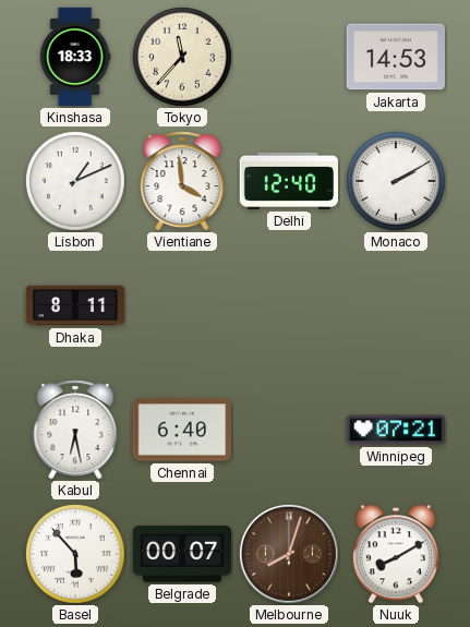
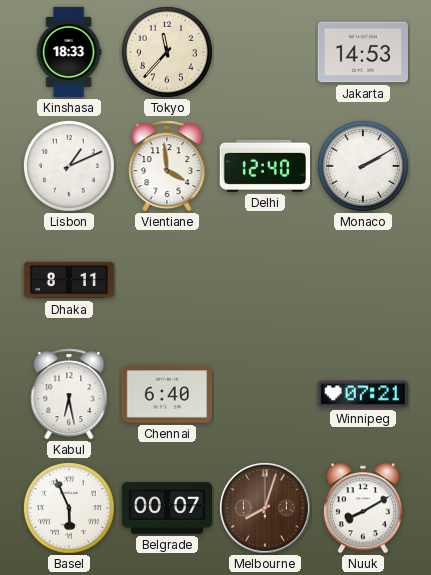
Basel: 5:53 -> 5:56
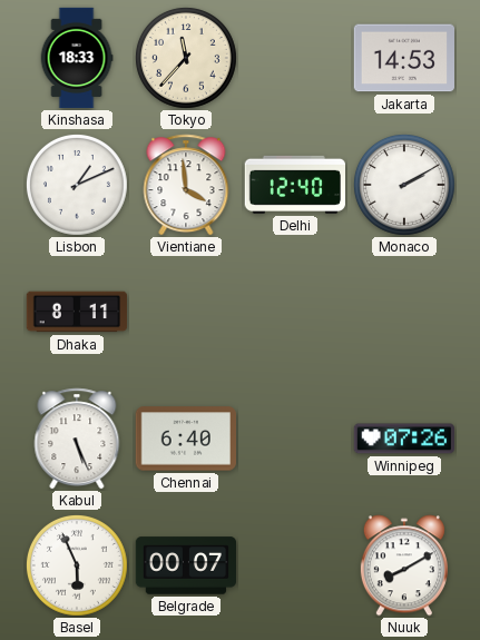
Kabul: 6:28 -> 5:26
Winnipeg: 07:21 -> 07:26
Melbourne: 8:03 -> none
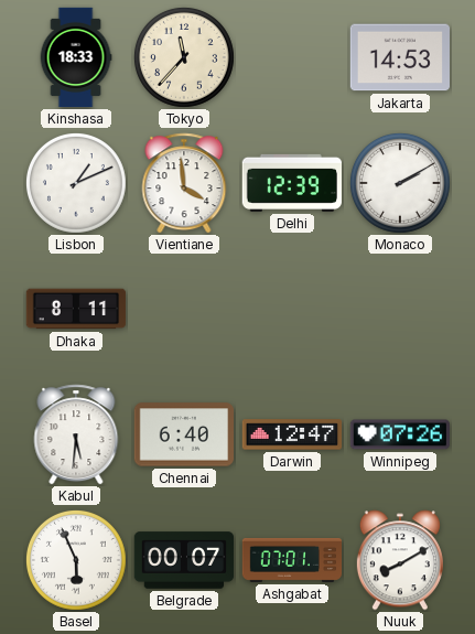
Delhi: 12:40 -> 12:39
Kabul: 5:26 -> 5:31
Darwin: none -> 12:47
Ashgabat: none -> 07:01
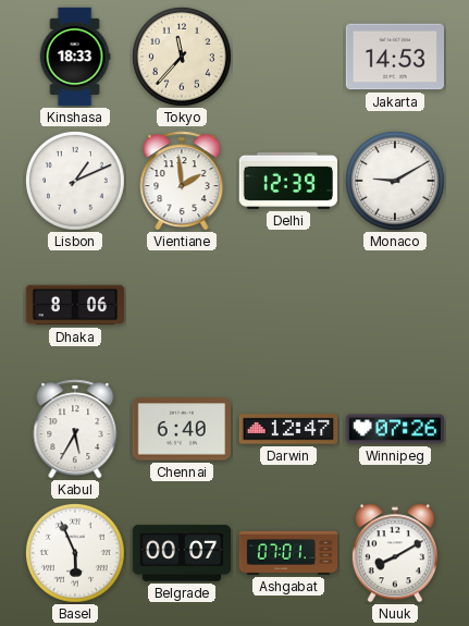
Vientiane: 3:59 -> 1:59
Monaco: 2:10 -> 9:10
Dhaka: 8:11 -> 8:06
Kabul: 5:31 -> 5:35
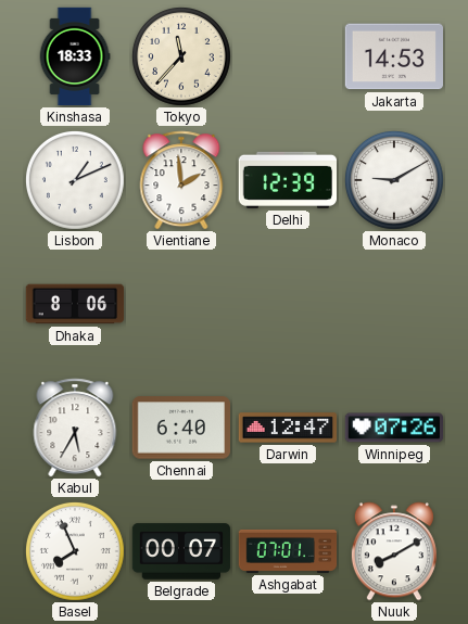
Basel: 5:56 -> 7:56
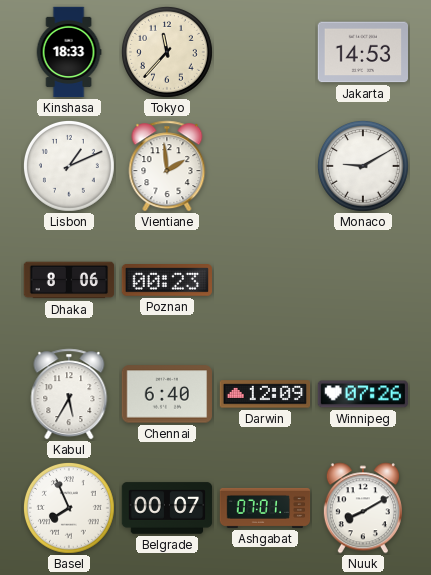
Delhi: 12:39 -> none
Poznan: none -> 00:23
Darwin: 12:47 -> 12:09
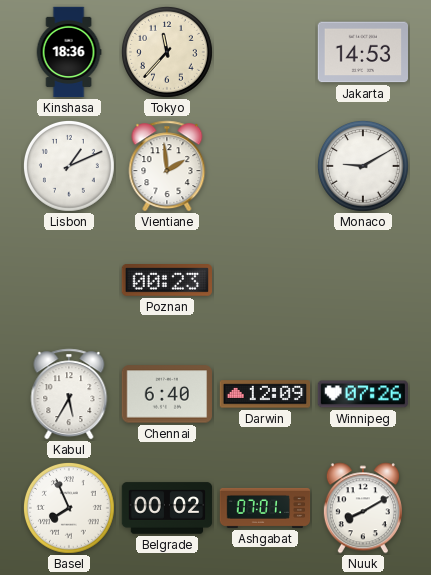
Kinshasa: 18:33 -> 18:36
Dhaka: 8:06 -> none
Belgrade: 00:07 -> 00:02
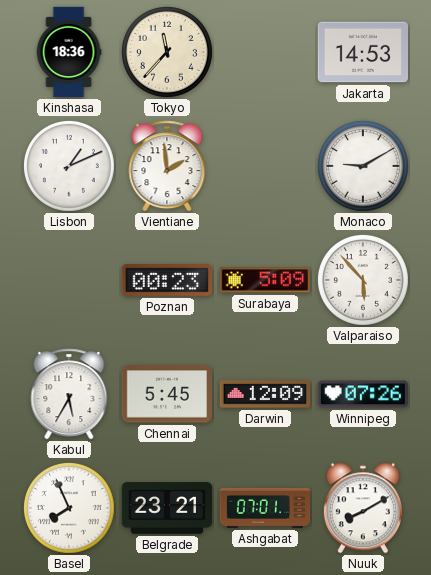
Surabaya: none -> 5:09
Valparaiso: none -> 5:53
Chennai: 6:40 -> 5:45
Belgrade: 00:02 -> 23:21
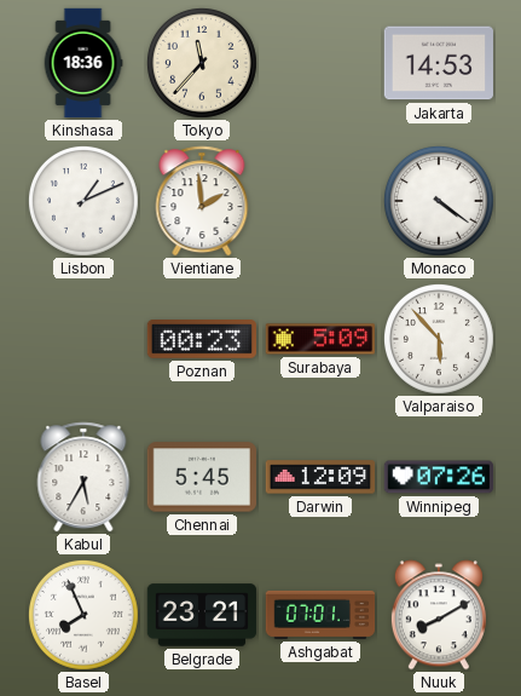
Monaco: 9:10 -> 4:21
